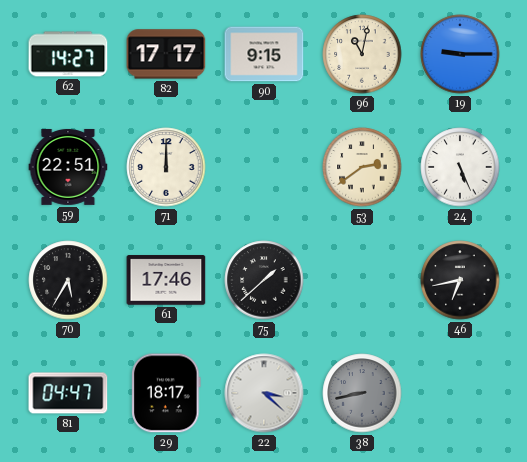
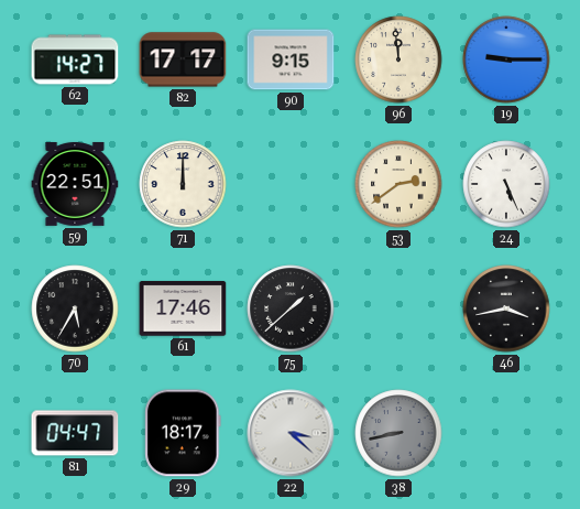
96: 11:02 -> 11:59
46: 6:43 -> 3:43
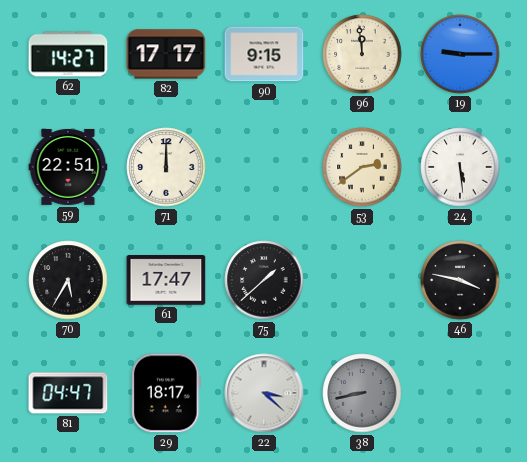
24: 5:26 -> 5:29
61: 17:46 -> 17:47
46: 3:43 -> 3:47
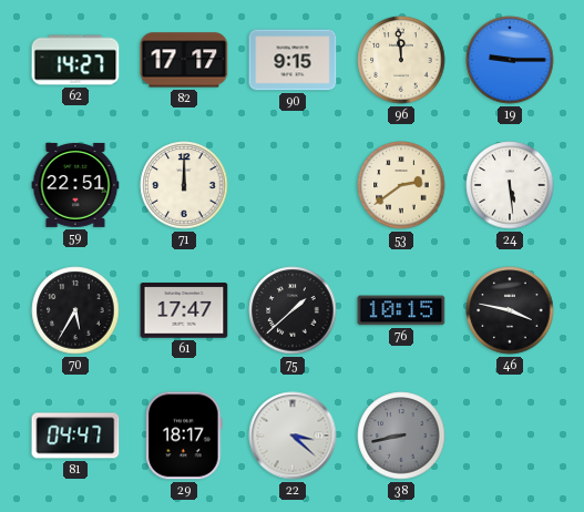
76: none -> 10:15
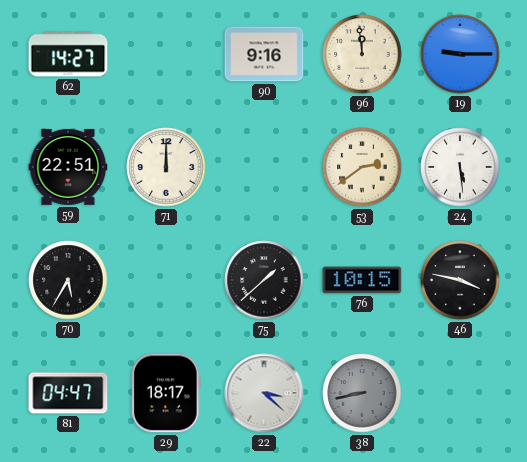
82: 17:17 -> none
90: 9:15 -> 9:16
61: 17:47 -> none
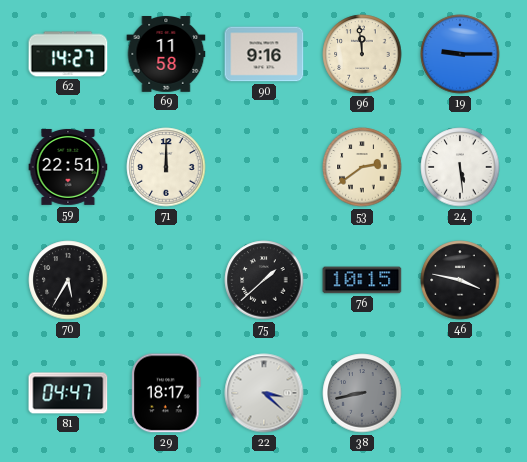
69: none -> 11:58
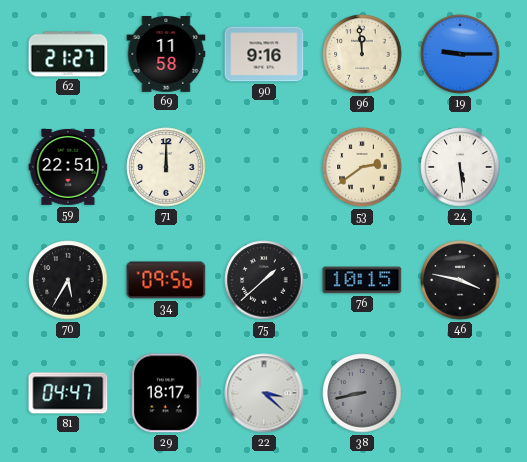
62: 14:27 -> 21:27
34: none -> 09:56
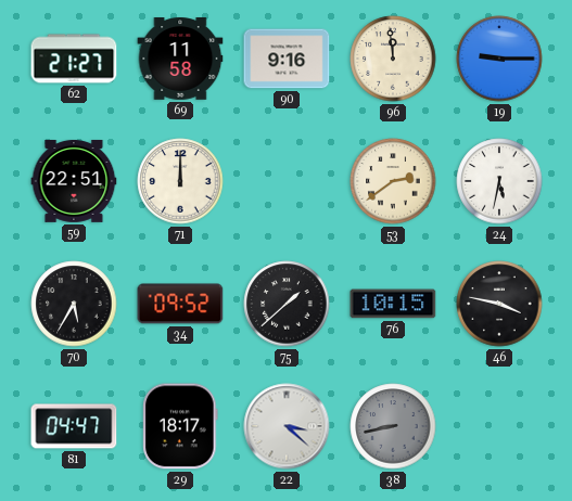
24: 5:29 -> 5:32
34: 09:56 -> 09:52
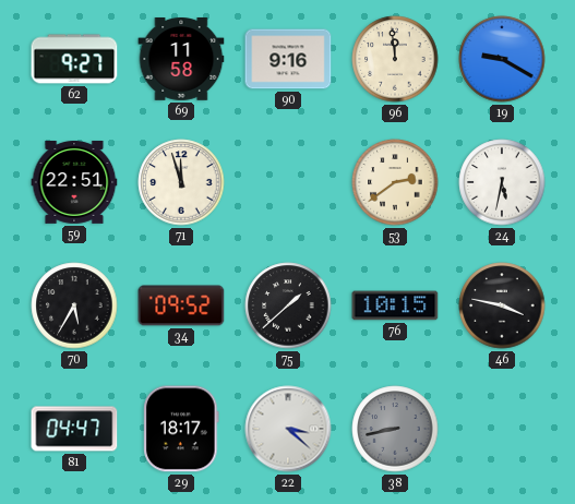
62: 21:27 -> 9:27
19: 9:15 -> 9:20
71: 12:00 -> 11:57
